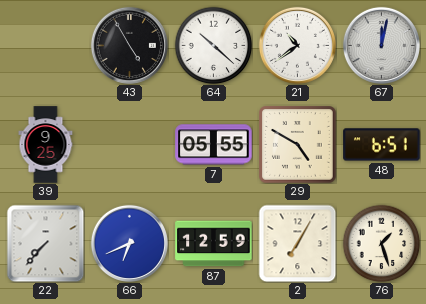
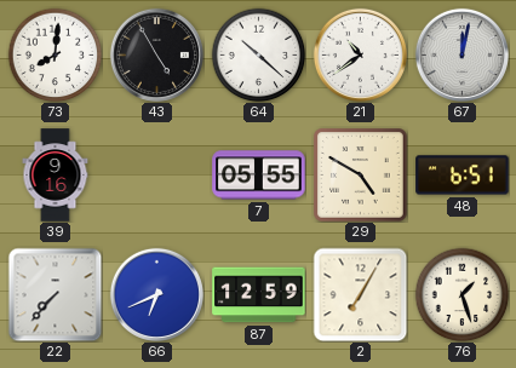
73: none -> 8:01
39: 9:25 -> 9:16
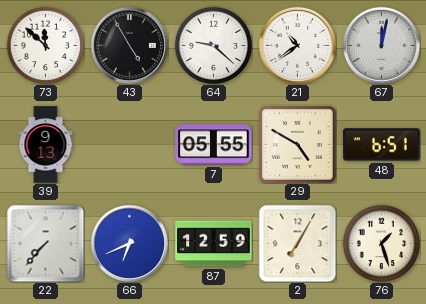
73: 8:01 -> 11:52
64: 10:22 -> 9:22
39: 9:16 -> 9:13
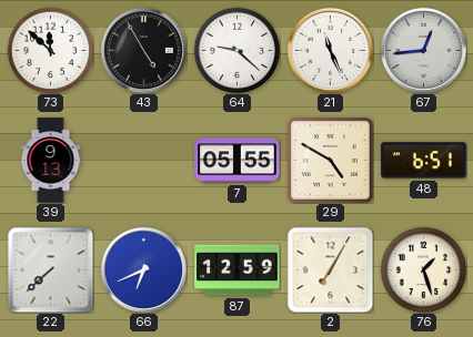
21: 10:39 -> 11:26
67: 12:02 -> 12:44
22: 7:37 -> 7:38
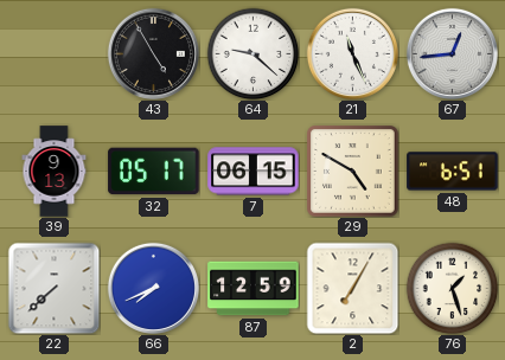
73: 11:52 -> none
32: none -> 05:17
7: 05:55 -> 06:15
66: 6:41 -> 7:41
